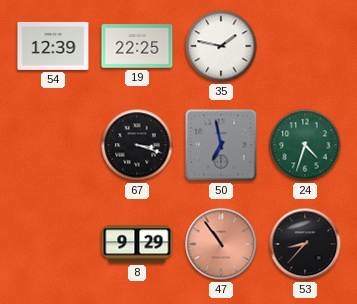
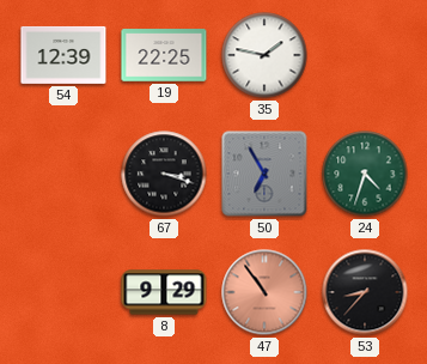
50: 6:58 -> 6:55
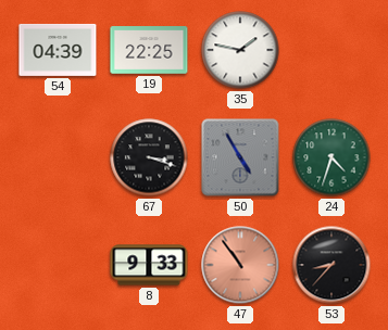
54: 12:39 -> 04:39
50: 6:55 -> 4:55
8: 9:29 -> 9:33
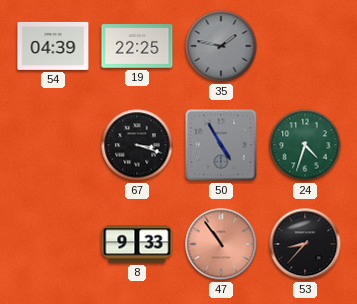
35 dial: white -> grey
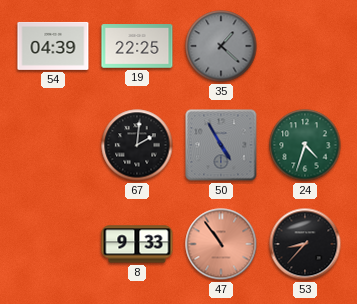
35: 1:47 -> 1:22
67: 3:18 -> 2:01
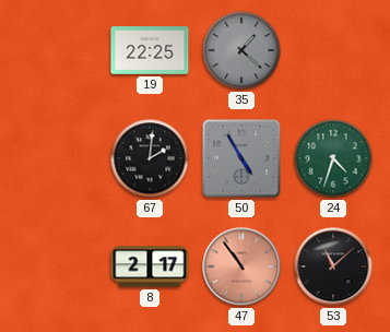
54: 04:39 -> none
8: 9:33 -> 2:17
53: 8:37 -> 11:08
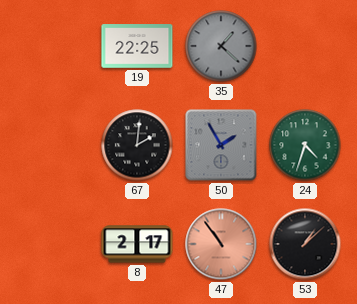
50: 4:55 -> 1:55
53: 11:08 -> 1:08
